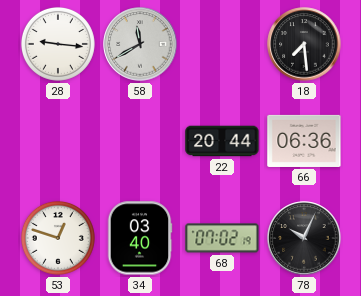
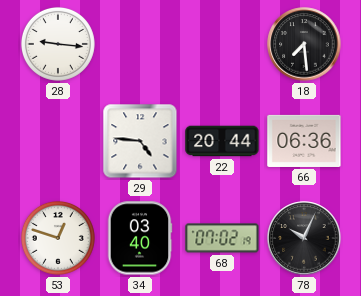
58: 11:40 -> none
29: none -> 4:46
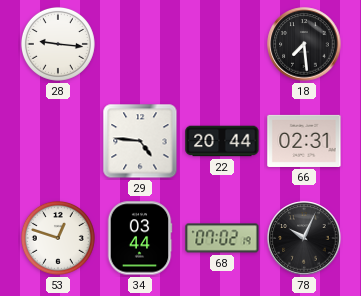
66: 06:36 -> 02:31
34: 03:40 -> 03:44
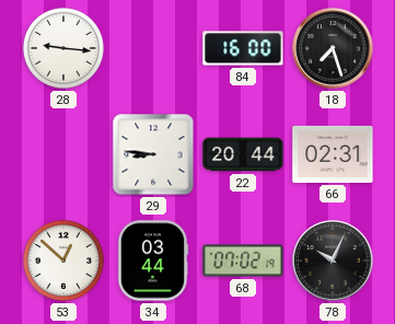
84: none -> 16:00
18: 7:29 -> 7:27
29: 4:46 -> 8:46
53: 12:48 -> 12:52
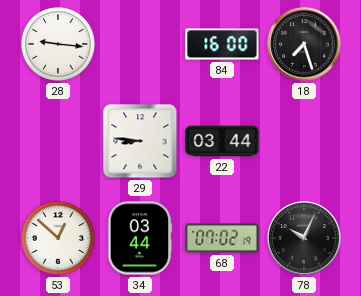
22: 20:44 -> 03:44
66: 02:31 -> none
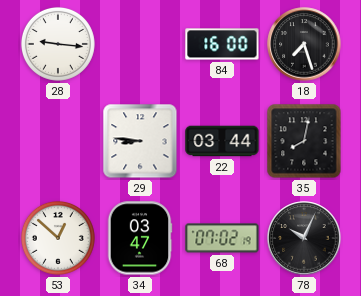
35: none -> 8:02
34: 03:44 -> 03:47
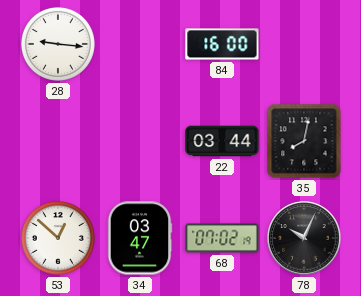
18: 7:27 -> none
29: 8:46 -> none
